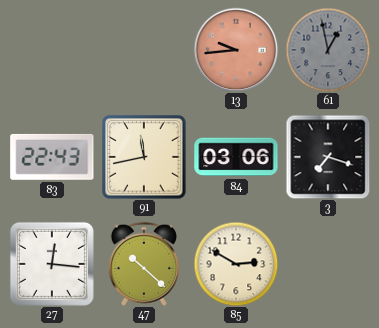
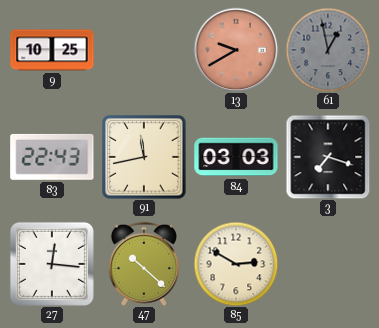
9: none -> 10:25
13: 9:44 -> 9:40
84: 03:06 -> 03:03
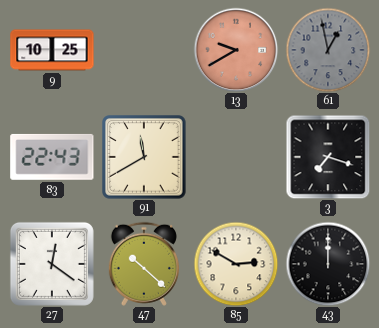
91: 11:43 -> 11:40
84: 03:03 -> none
27: 12:16 -> 12:21
43: none -> 12:00
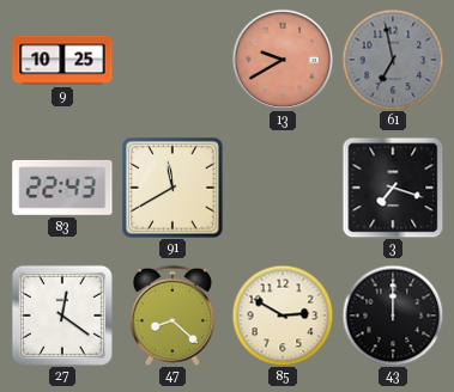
61: 12:58 -> 6:58
47: 10:22 -> 8:22
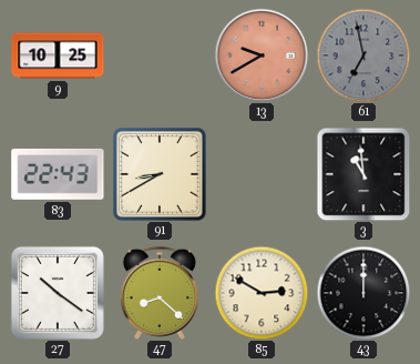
91: 11:40 -> 8:40
3: 7:18 -> 10:59
27: 12:21 -> 10:21
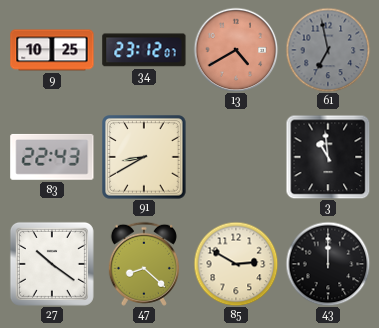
34: none -> 23:12
13: 9:40 -> 4:40
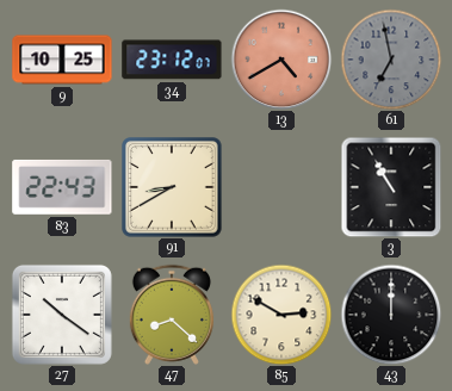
3: 10:59 -> 10:55
